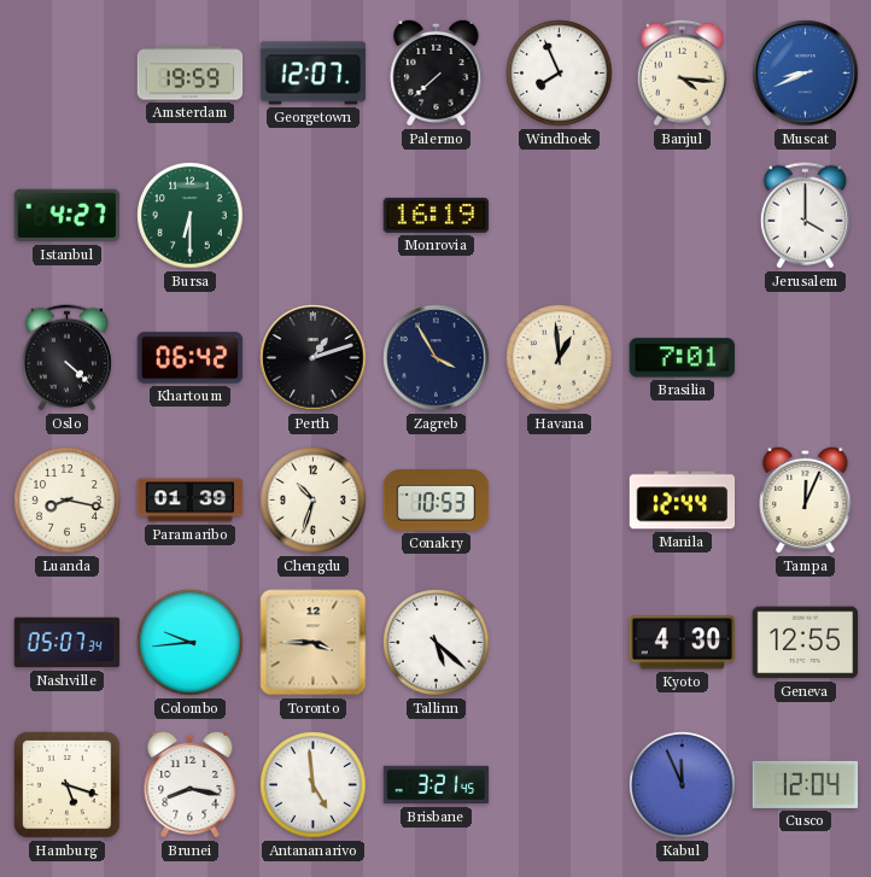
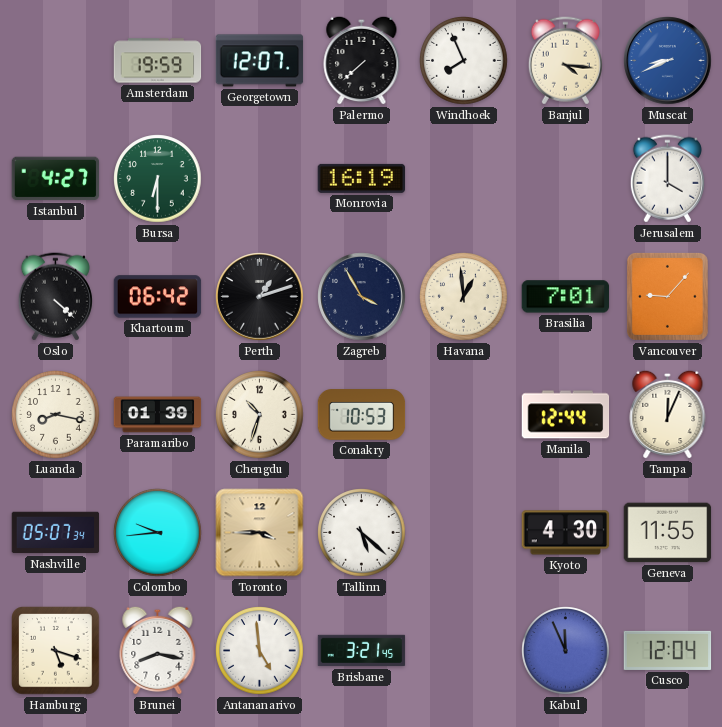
Vancouver: none -> 9:07
Geneva: 12:55 -> 11:55
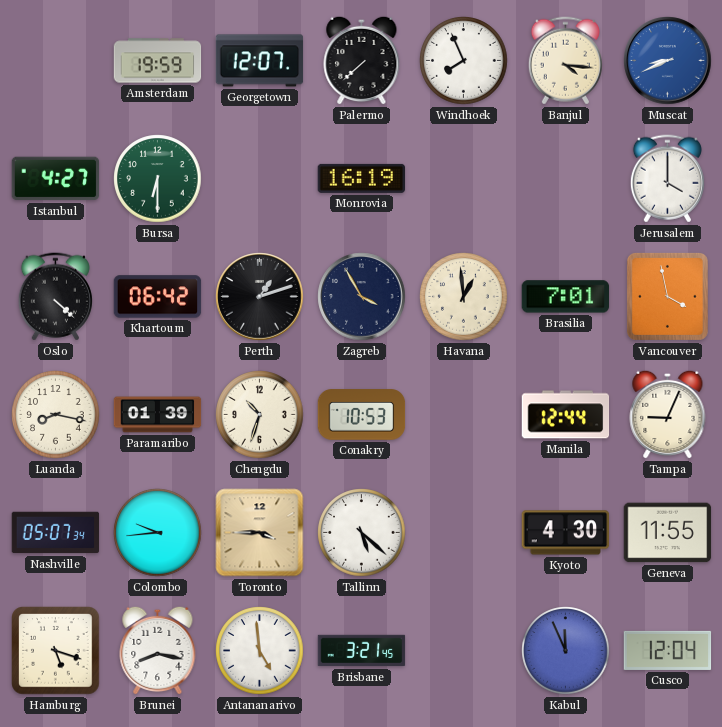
Vancouver: 9:07 -> 3:58
Tampa: 12:04 -> 9:04
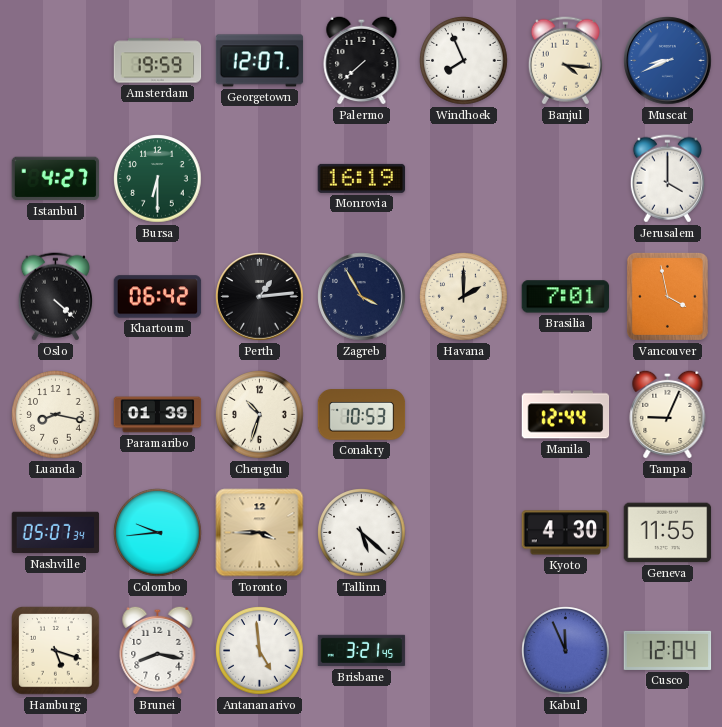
Perth: 1:12 -> 1:14
Havana: 12:59 -> 2:00
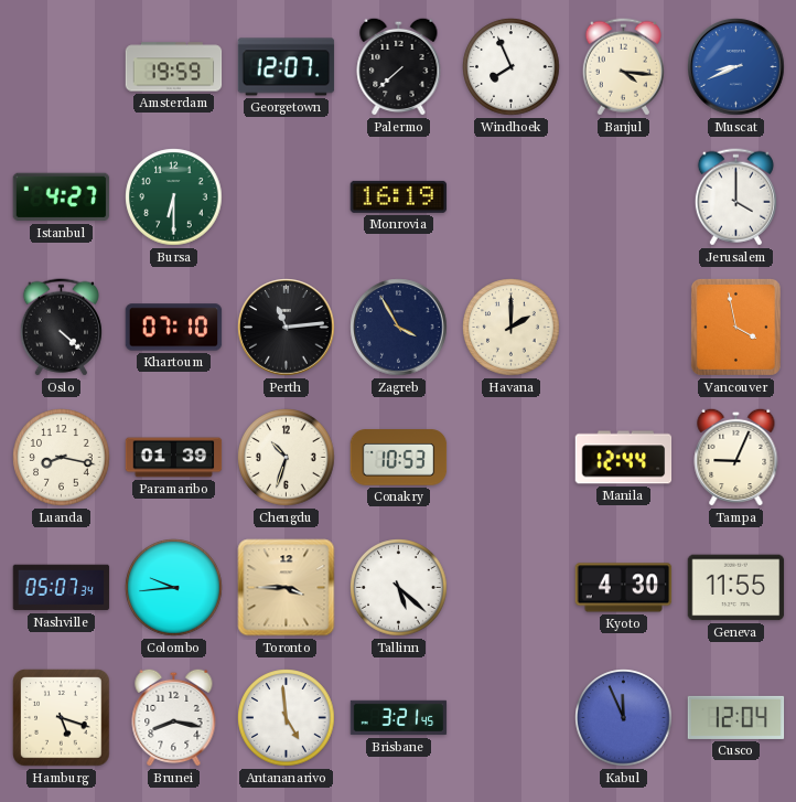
Khartoum: 06:42 -> 07:10
Perth: 1:14 -> 11:14
Brasilia: 7:01 -> none
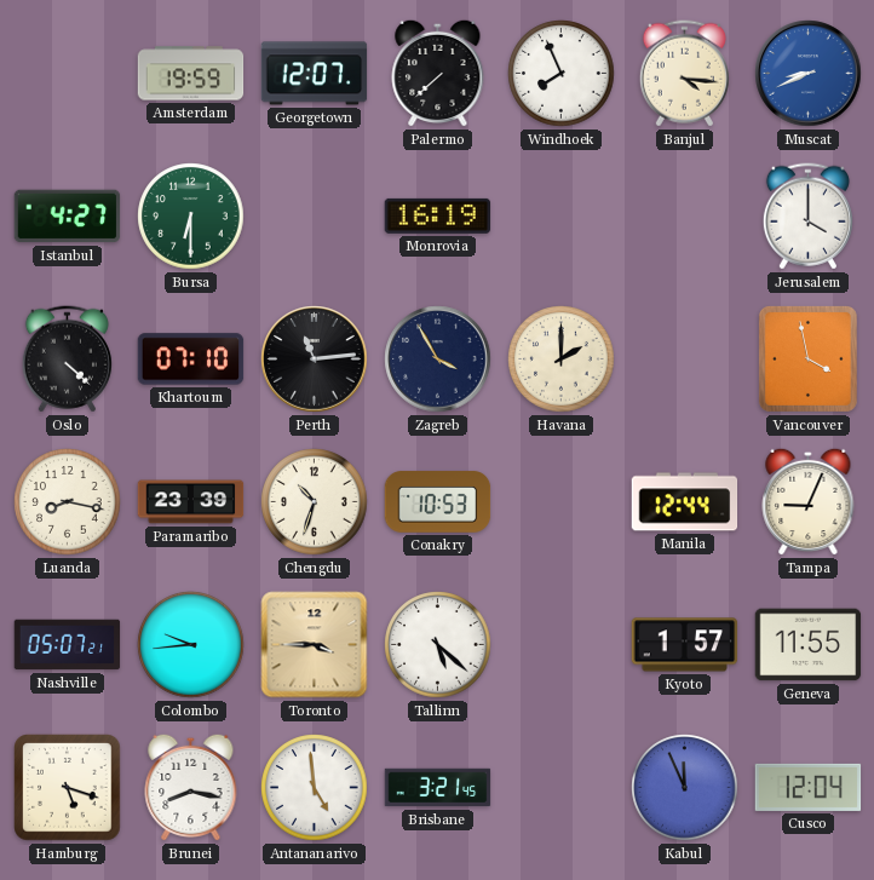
Paramaribo: 01:39 -> 23:39
Nashville: 05:07:34 -> 05:07:21
Kyoto: 4:30 -> 1:57
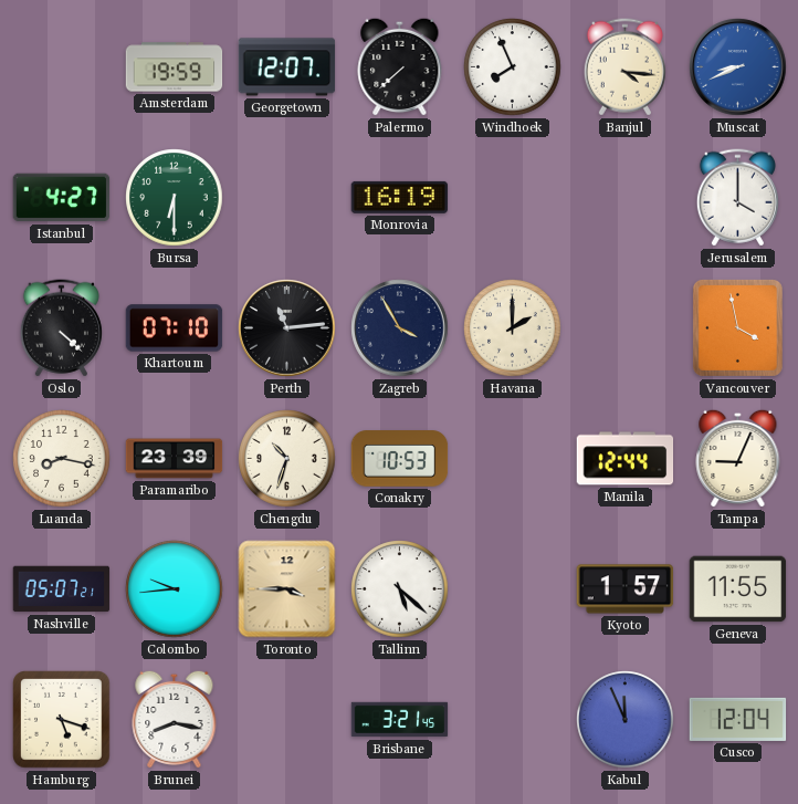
Antananarivo: 4:59 -> none
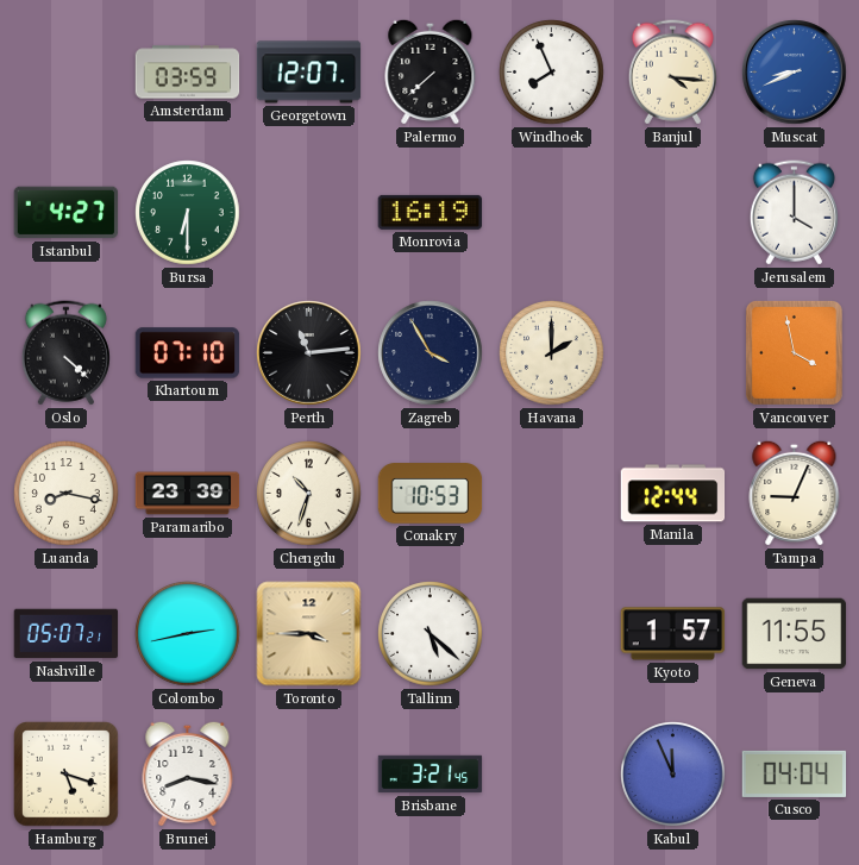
Amsterdam: 19:59 -> 03:59
Colombo: 9:44 -> 2:43
Cusco: 12:04 -> 04:04
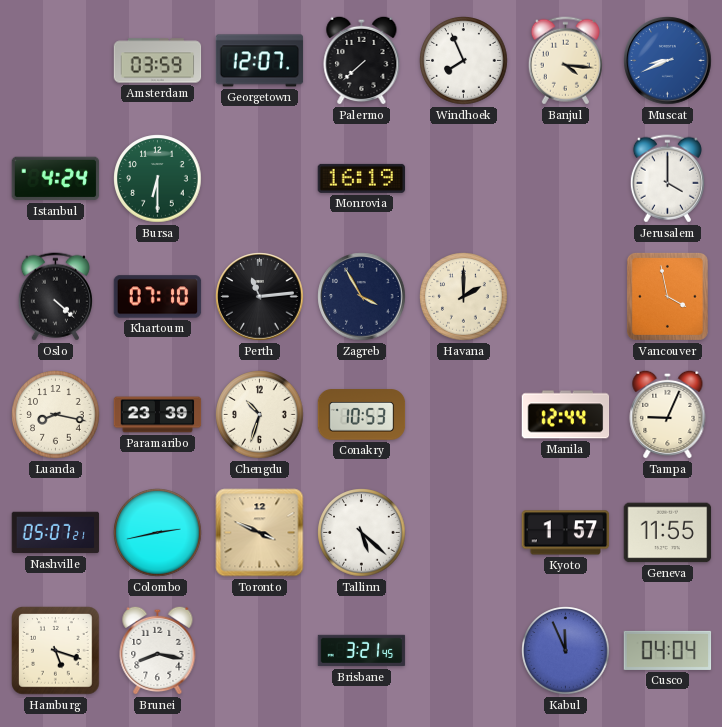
Istanbul: 4:27 -> 4:24
Toronto: 3:45 -> 3:49
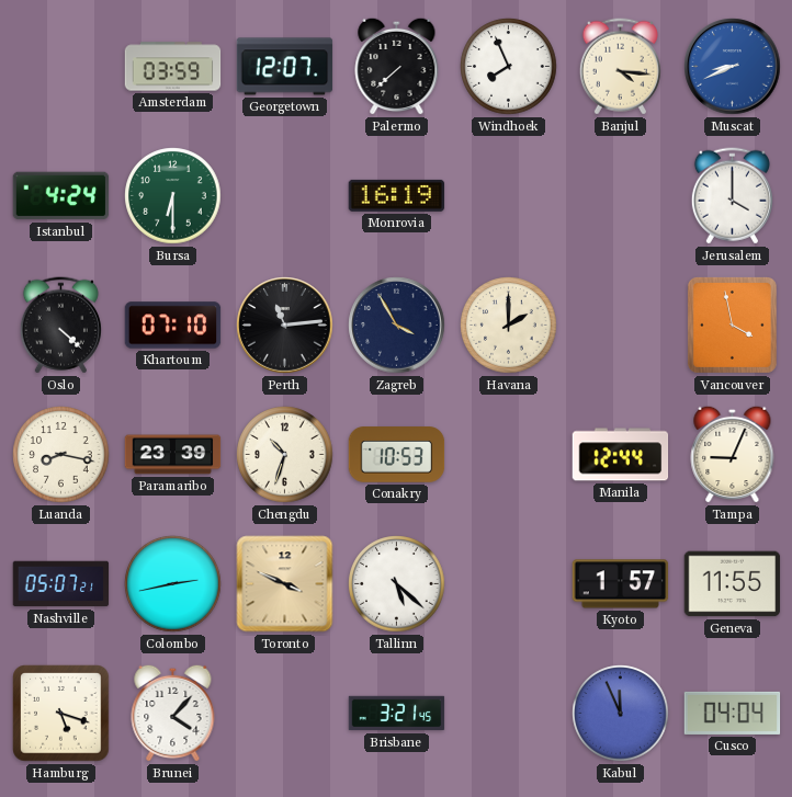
Brunei: 8:17 -> 4:07
